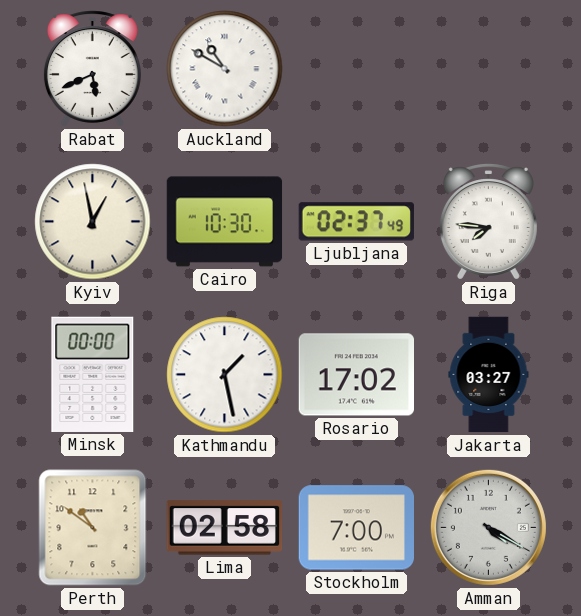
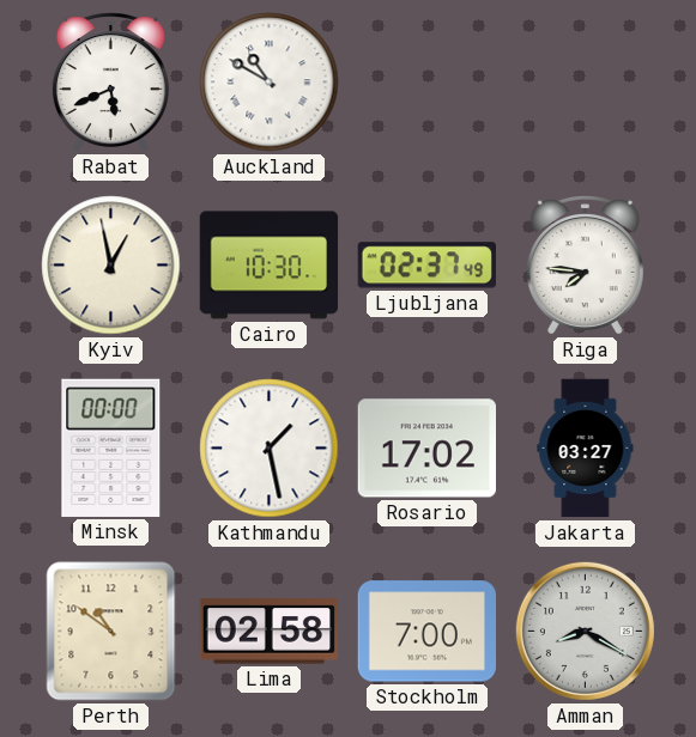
Amman: 4:20 -> 8:20
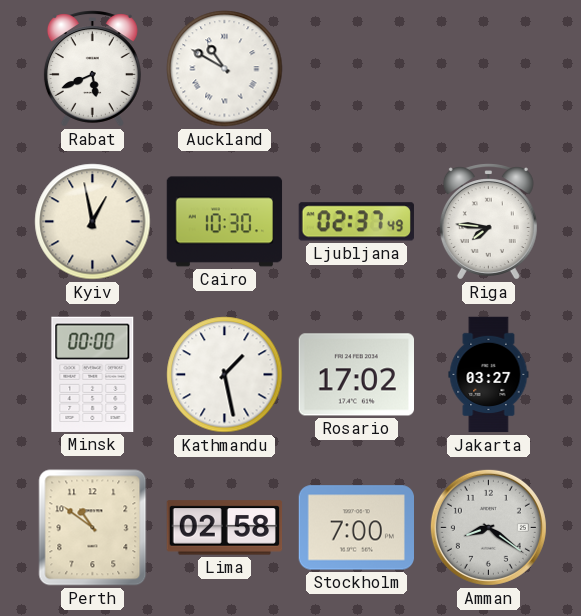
Amman: 8:20 -> 8:21
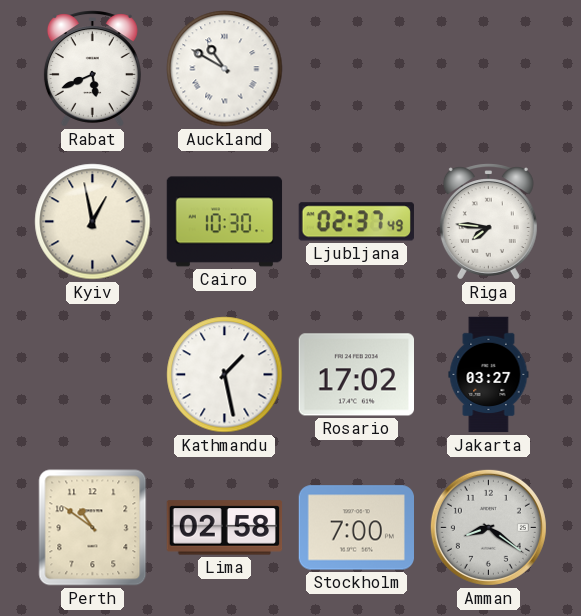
Minsk: 00:00 -> none
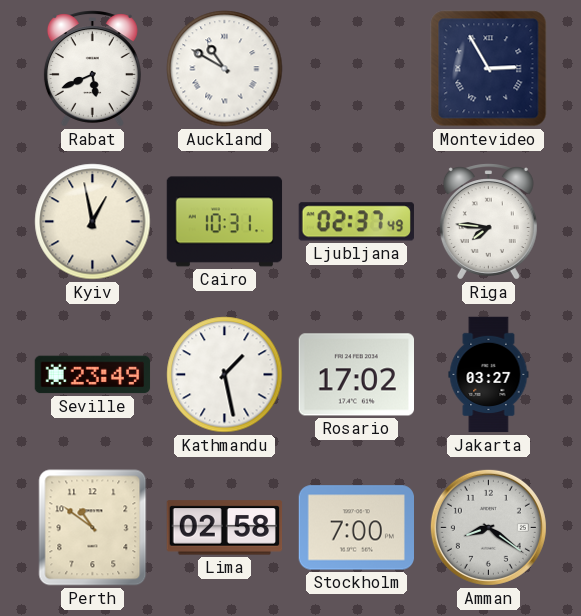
Montevideo: none -> 2:55
Cairo: 10:30 -> 10:31
Seville: none -> 23:49
